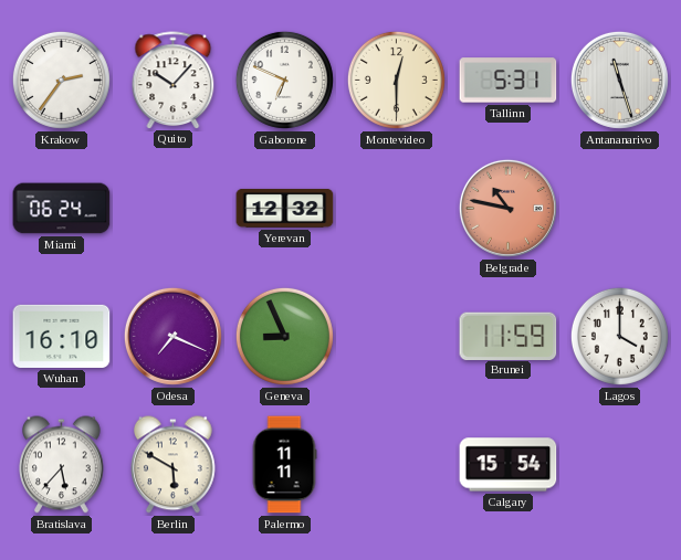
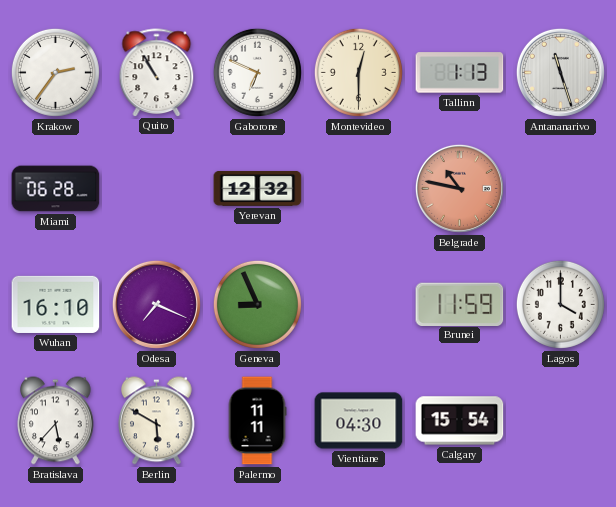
Quito: 10:07 -> 10:55
Tallinn: 5:31 -> 1:13
Miami: 06:24 -> 06:28
Vientiane: none -> 04:30
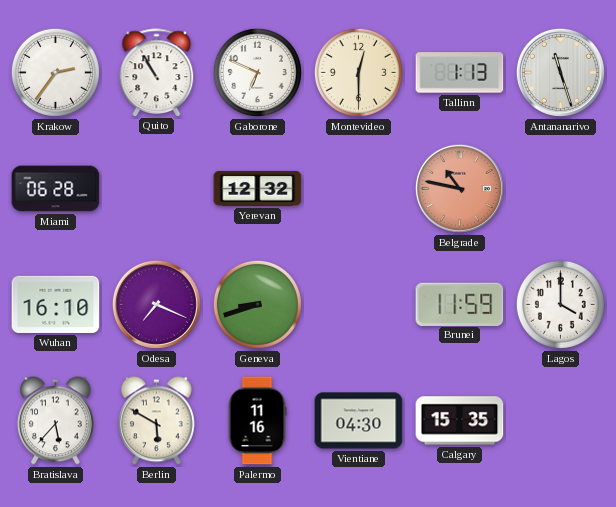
Geneva: 8:56 -> 8:42
Palermo: 11:11 -> 11:16
Calgary: 15:54 -> 15:35
